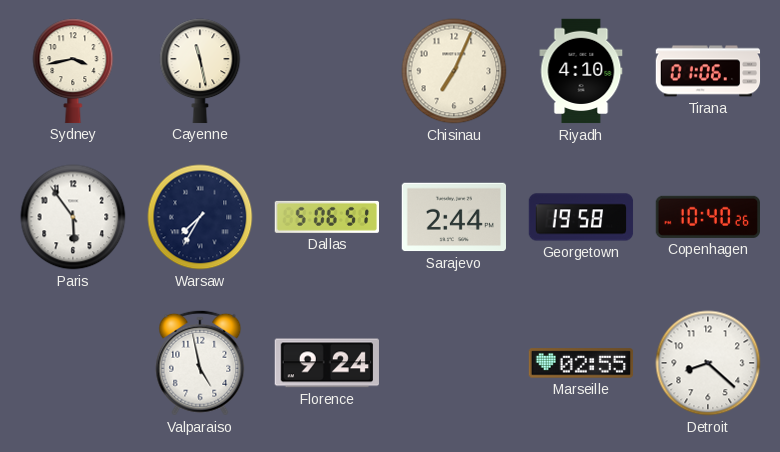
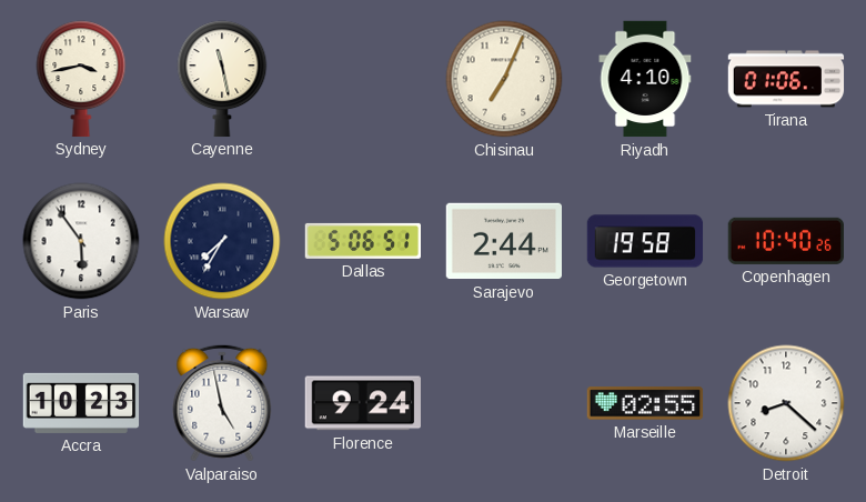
Accra: none -> 10:23
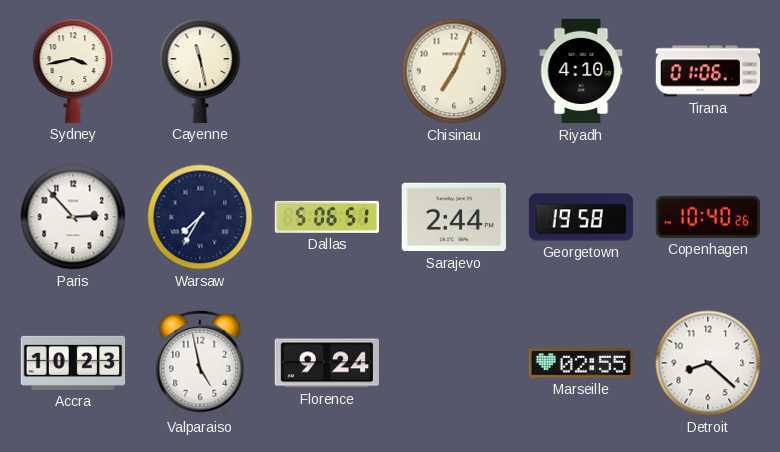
Paris: 5:54 -> 2:53
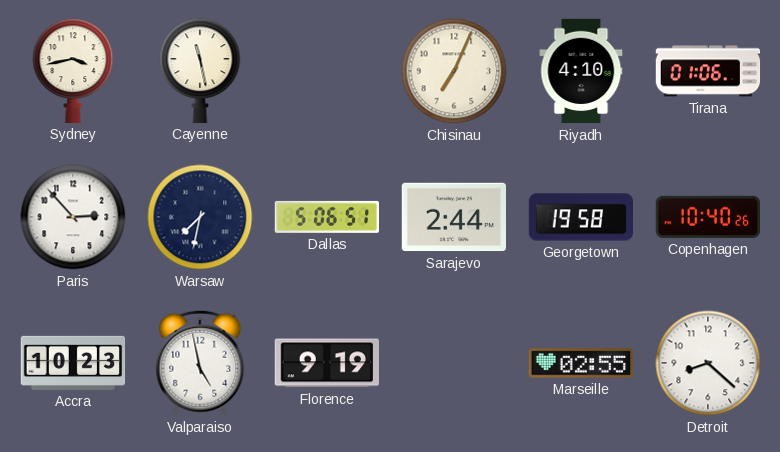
Warsaw: 7:35 -> 7:32
Florence: 9:24 -> 9:19
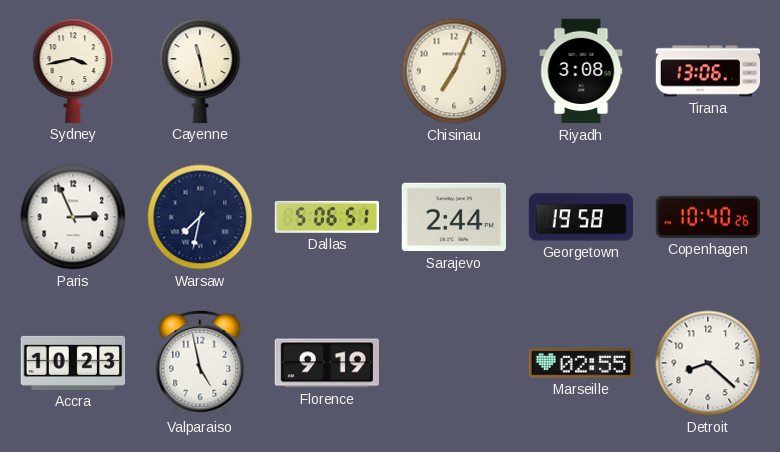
Riyadh: 4:10 -> 3:08
Tirana: 01:06 -> 13:06
Paris: 2:53 -> 2:56
